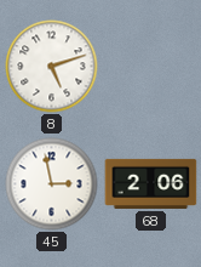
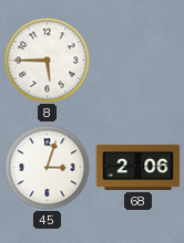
8: 5:12 -> 5:45
45: 2:58 -> 3:03
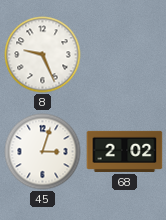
8: 5:45 -> 9:26
68: 2:06 -> 2:02
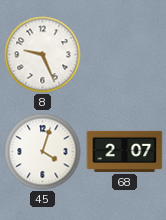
45: 3:03 -> 4:03
68: 2:02 -> 2:07
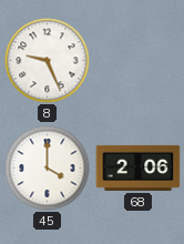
45: 4:03 -> 4:00
68: 2:07 -> 2:06
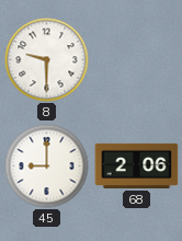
8: 9:26 -> 9:30
45: 4:00 -> 9:00
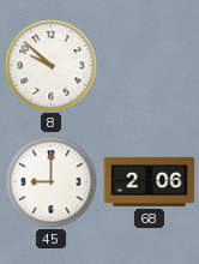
8: 9:30 -> 9:52
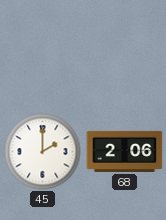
8: 9:52 -> none
45: 9:00 -> 2:00
